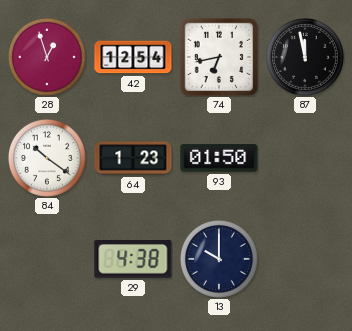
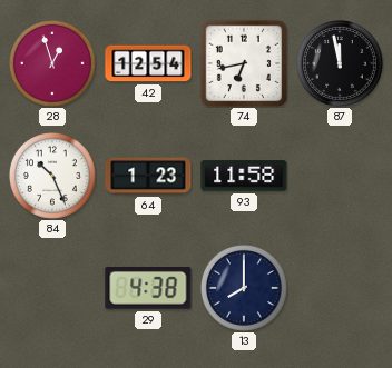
84: 10:21 -> 10:26
93: 01:50 -> 11:58
13: 10:00 -> 8:00
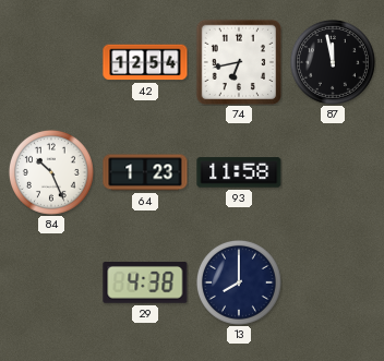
28: 12:57 -> none
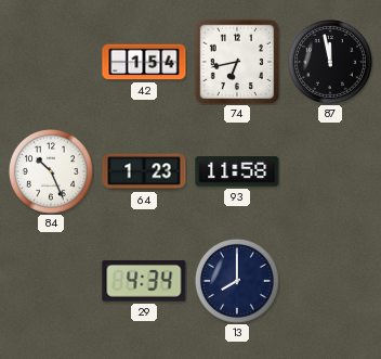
42: 12:54 -> 1:54
29: 4:38 -> 4:34
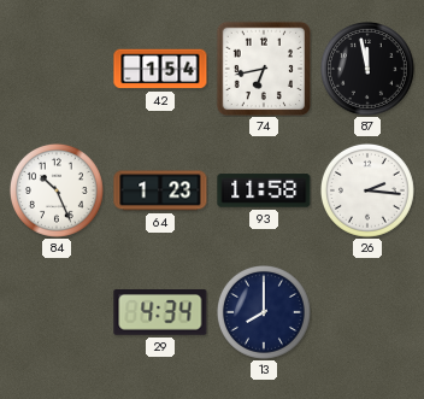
26: none -> 2:16
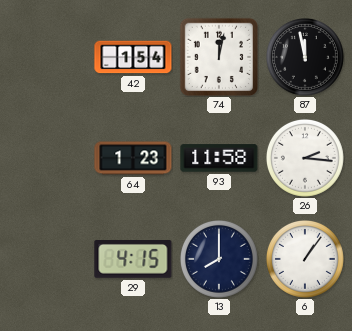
74: 6:43 -> 12:02
84: 10:26 -> none
29: 4:34 -> 4:15
6: none -> 1:06
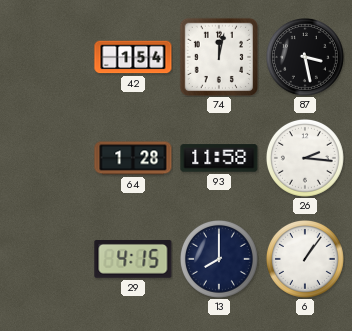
87: 11:58 -> 3:28
64: 1:23 -> 1:28
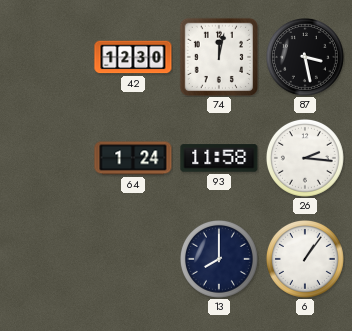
42: 1:54 -> 12:30
64: 1:28 -> 1:24
29: 4:15 -> none
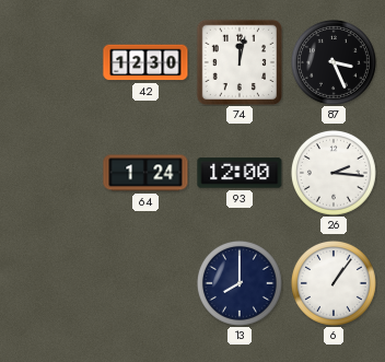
87: 3:28 -> 3:26
93: 11:58 -> 12:00
